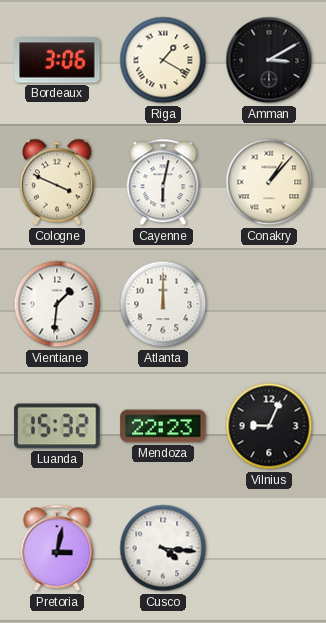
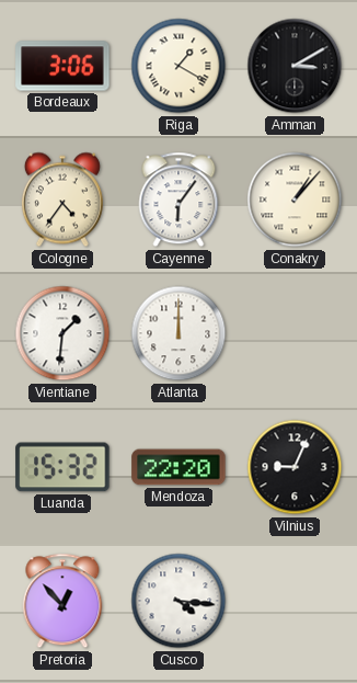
Cologne: 3:49 -> 4:36
Cayenne: 6:02 -> 6:06
Mendoza: 22:23 -> 22:20
Pretoria: 3:02 -> 12:53
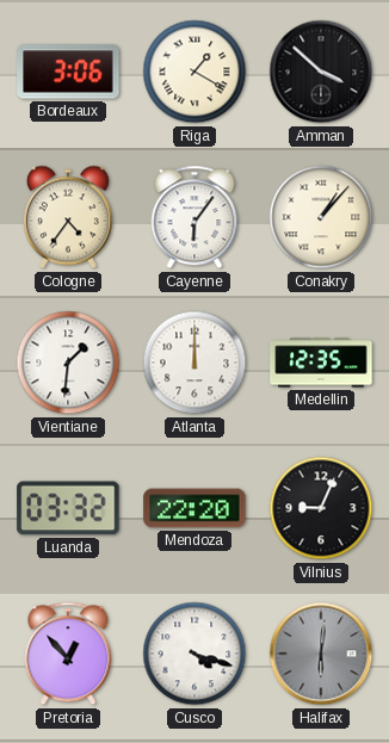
Amman: 3:10 -> 3:52
Medellin: none -> 12:35
Luanda: 15:32 -> 03:32
Cusco: 4:16 -> 4:18
Halifax: none -> 6:01
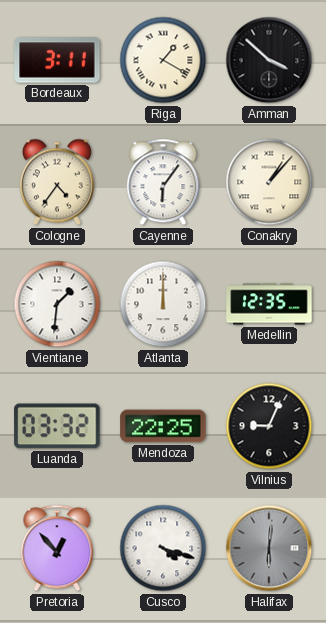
Bordeaux: 3:06 -> 3:11
Mendoza: 22:20 -> 22:25
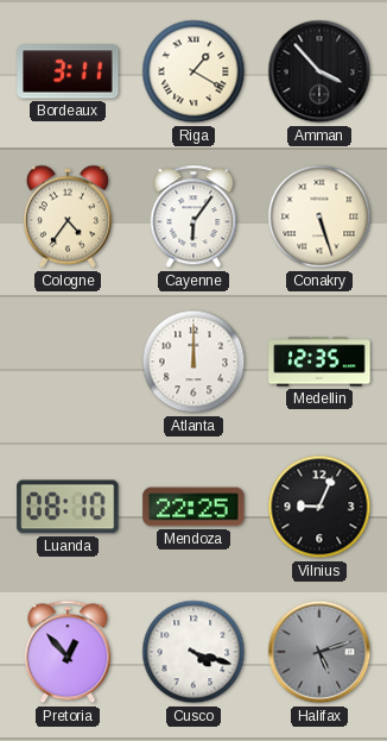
Amman: 3:52 -> 3:53
Conakry: 1:07 -> 5:27
Vientiane: 1:31 -> none
Luanda: 03:32 -> 08:10
Halifax: 6:01 -> 5:12
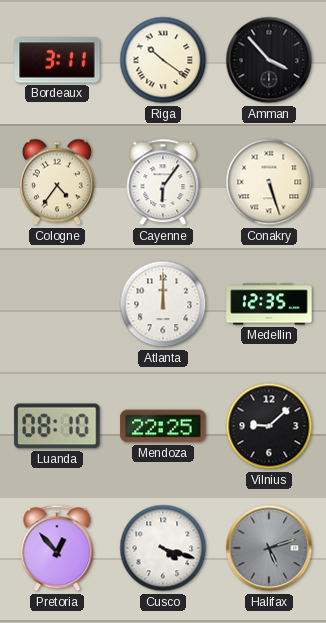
Riga: 1:20 -> 10:21
Vilnius: 9:04 -> 9:08
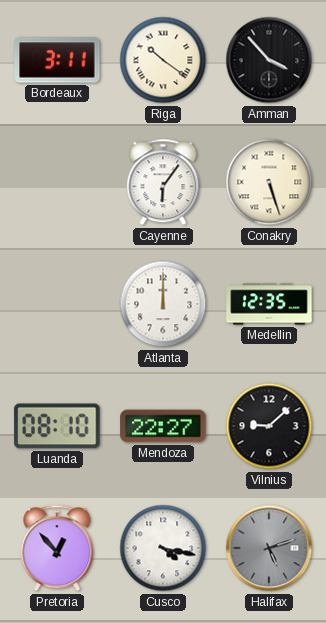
Cologne: 4:36 -> none
Mendoza: 22:25 -> 22:27
Cusco: 4:18 -> 4:17
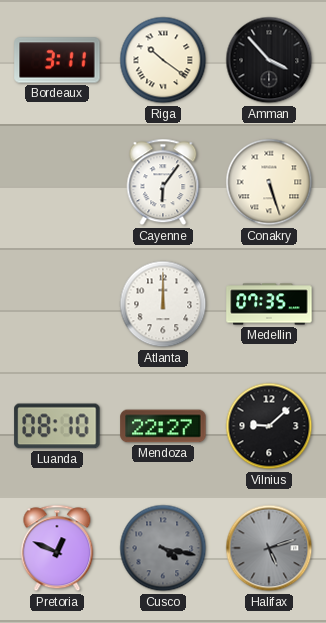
Medellin: 12:35 -> 07:35
Pretoria: 12:53 -> 12:49
Cusco dial: white -> grey
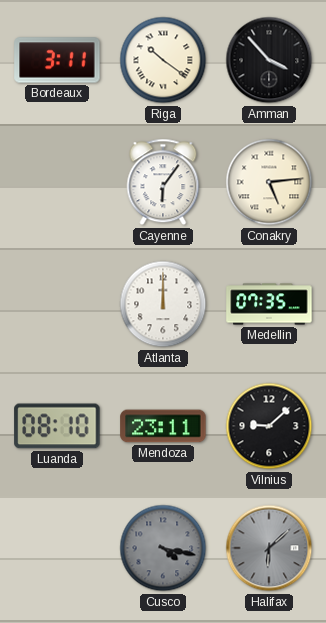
Conakry: 5:27 -> 5:14
Mendoza: 22:27 -> 23:11
Pretoria: 12:49 -> none
Halifax: 5:12 -> 6:08
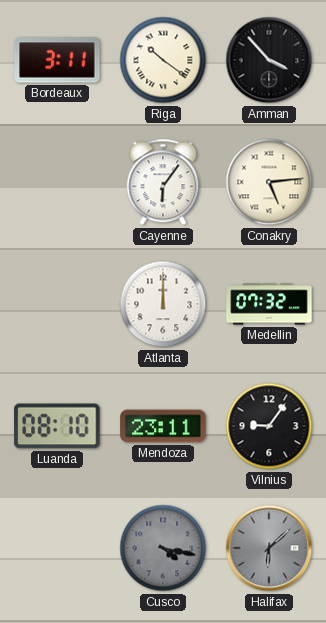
Medellin: 07:35 -> 07:32
Vilnius: 9:08 -> 9:06
